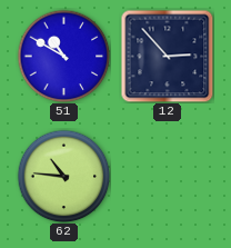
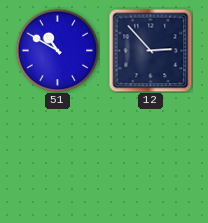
62: 10:46 -> none
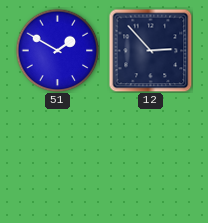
51: 10:50 -> 1:50
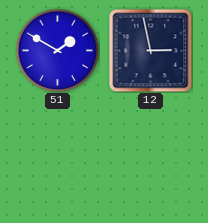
12: 2:53 -> 2:58
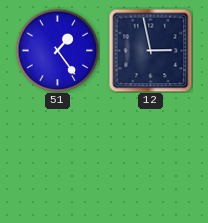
51: 1:50 -> 1:24
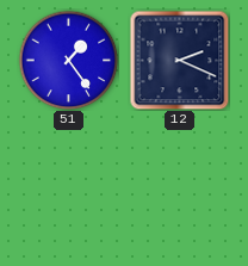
12: 2:58 -> 2:19
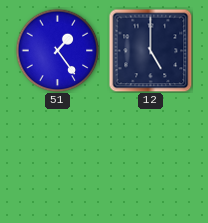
12: 2:19 -> 5:00
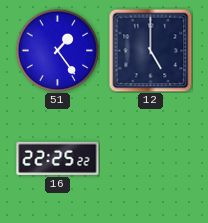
16: none -> 22:25
